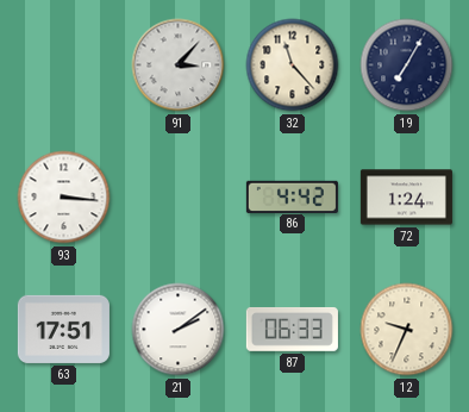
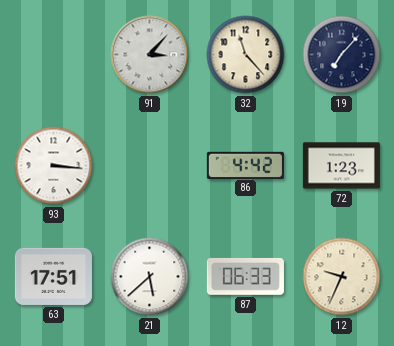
19: 7:05 -> 7:07
72: 1:24 -> 1:23
21: 2:09 -> 5:38
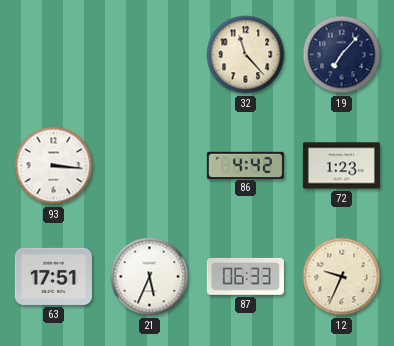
91: 3:07 -> none
21: 5:38 -> 5:34
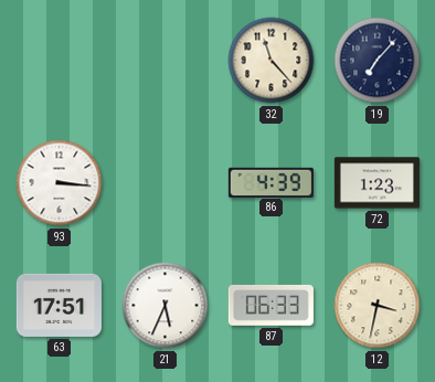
86: 4:42 -> 4:39
12: 9:34 -> 3:32
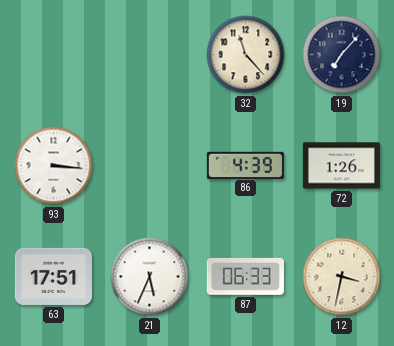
72: 1:23 -> 1:26
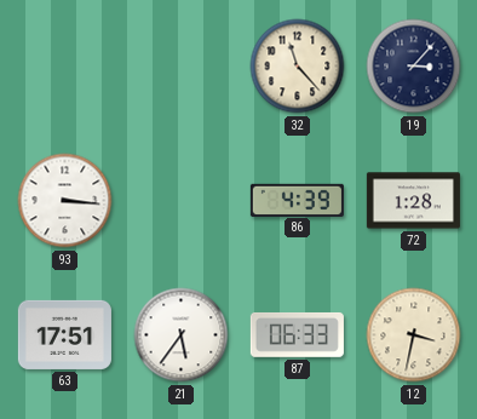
19: 7:07 -> 3:07
72: 1:26 -> 1:28
21: 5:34 -> 5:36
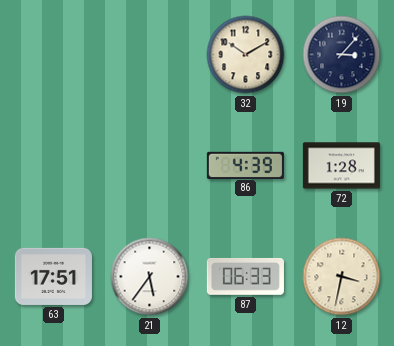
32: 11:23 -> 10:10
93: 3:16 -> none
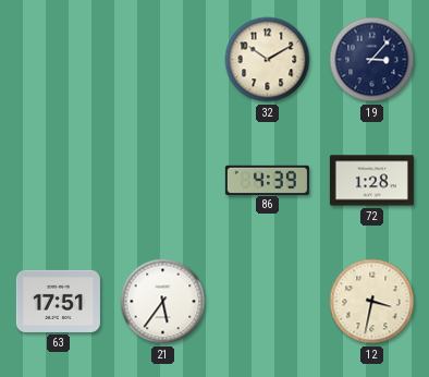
87: 06:33 -> none
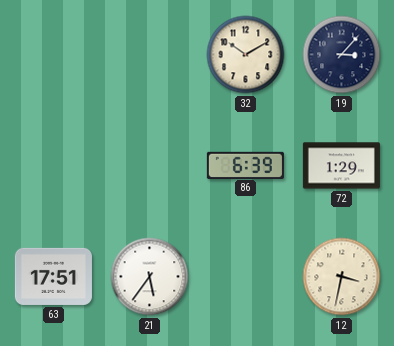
86: 4:39 -> 6:39
72: 1:28 -> 1:29
